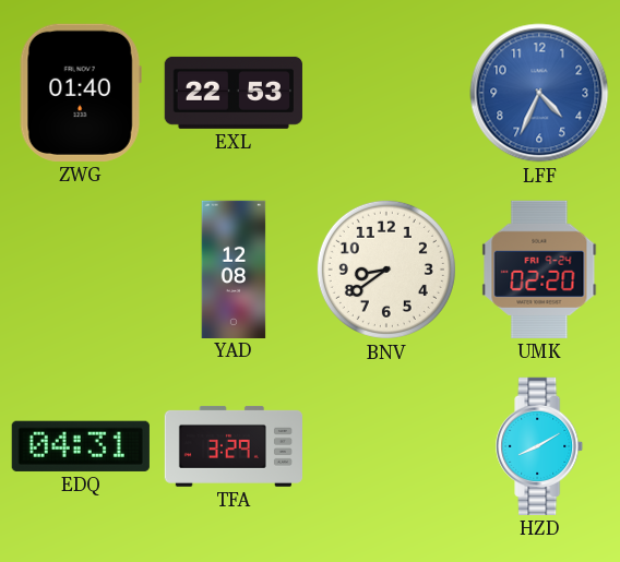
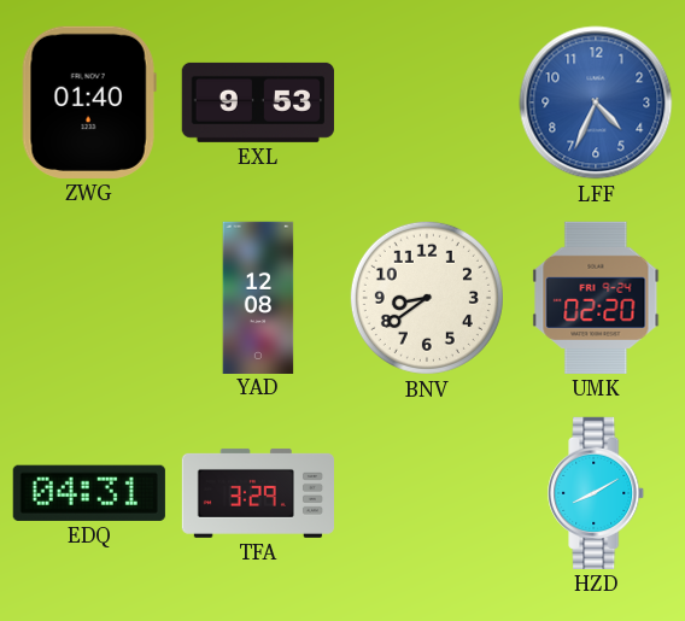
EXL: 22:53 -> 9:53
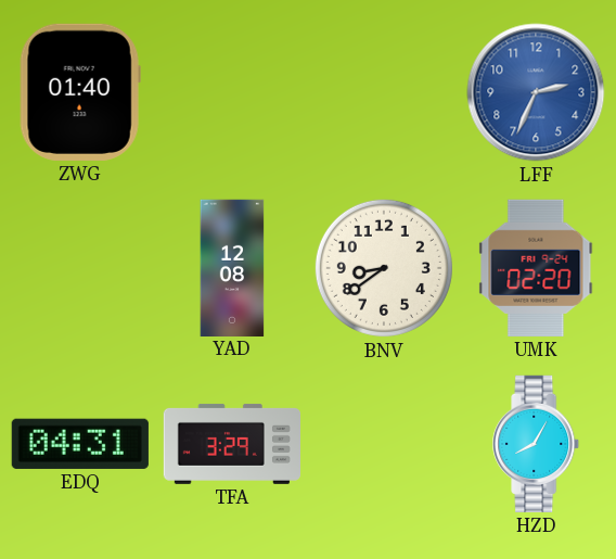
EXL: 9:53 -> none
LFF: 4:34 -> 2:34
HZD: 8:10 -> 8:05
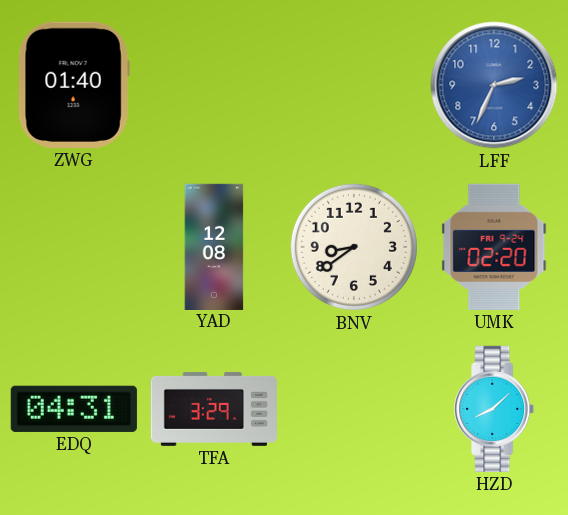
HZD: 8:05 -> 8:08
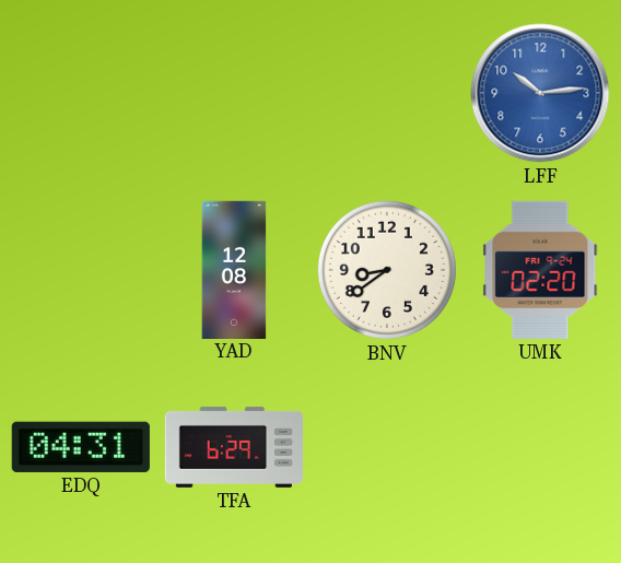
ZWG: 01:40 -> none
LFF: 2:34 -> 10:14
TFA: 3:29 -> 6:29
HZD: 8:08 -> none
